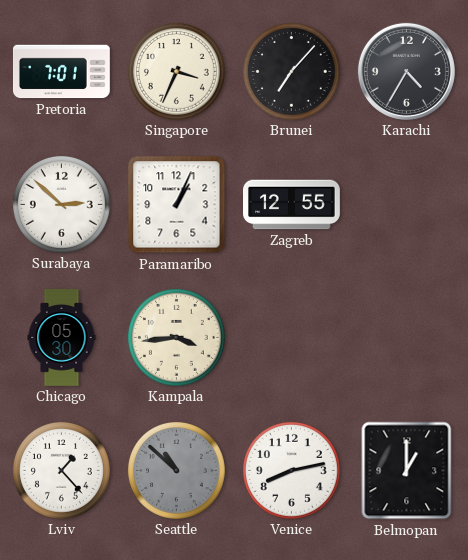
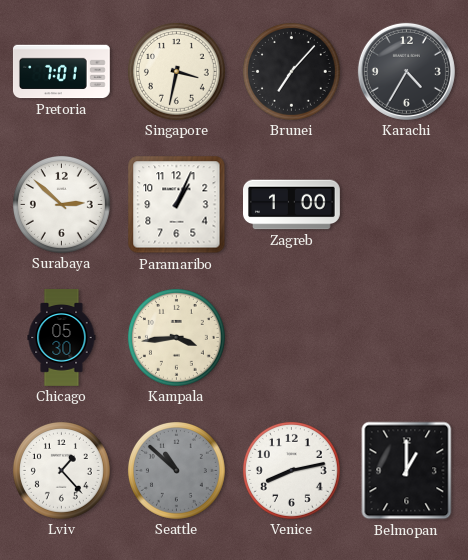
Singapore: 3:34 -> 3:32
Zagreb: 12:55 -> 1:00
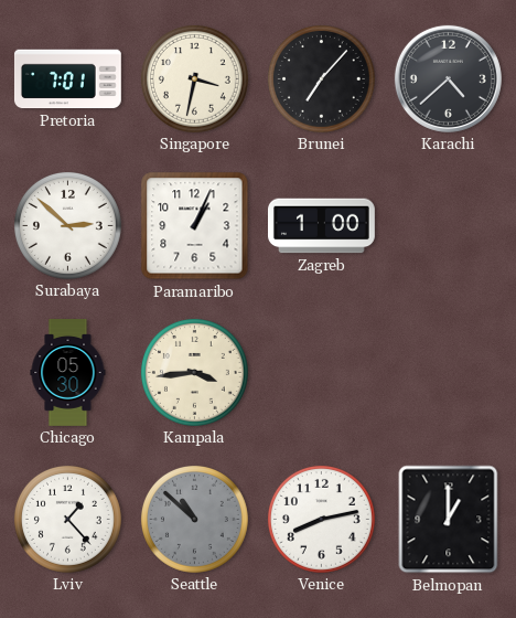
Karachi: 4:35 -> 4:38
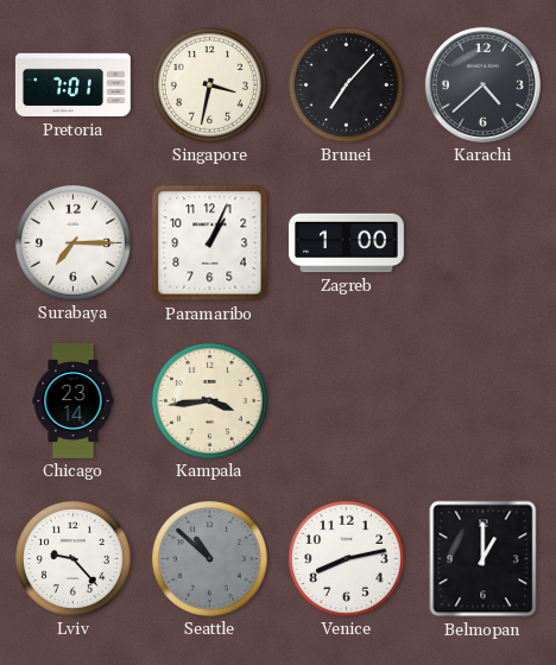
Surabaya: 2:52 -> 7:15
Chicago: 05:30 -> 23:14
Lviv: 1:23 -> 9:23
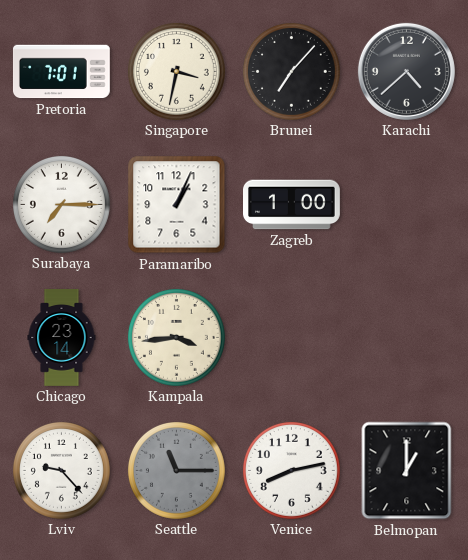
Seattle: 10:52 -> 11:15
